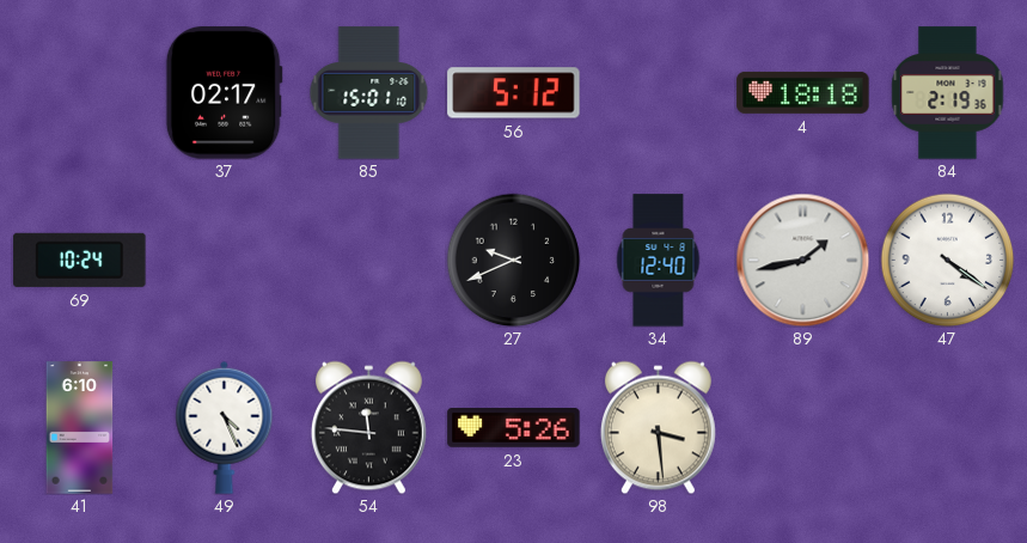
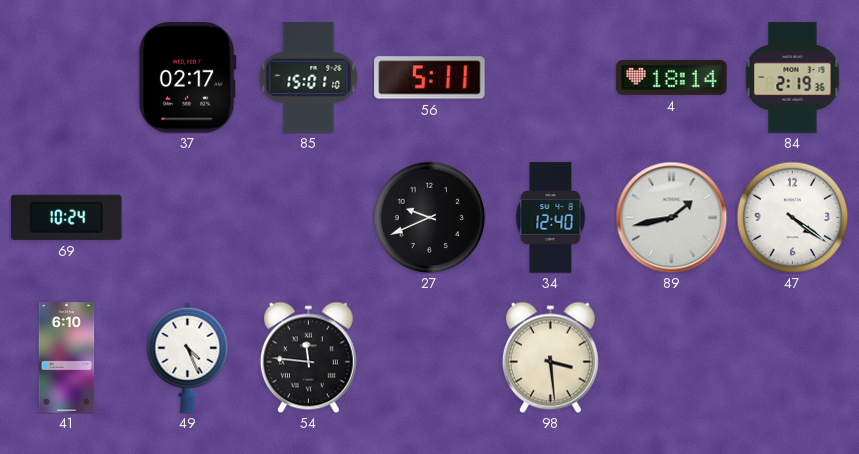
56: 5:12 -> 5:11
4: 18:18 -> 18:14
23: 5:26 -> none
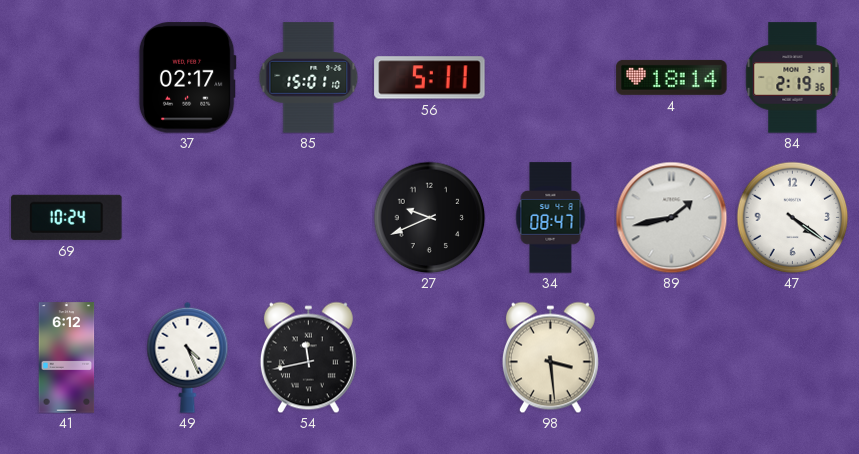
34: 12:40 -> 08:47
41: 6:10 -> 6:12
54: 11:46 -> 11:43
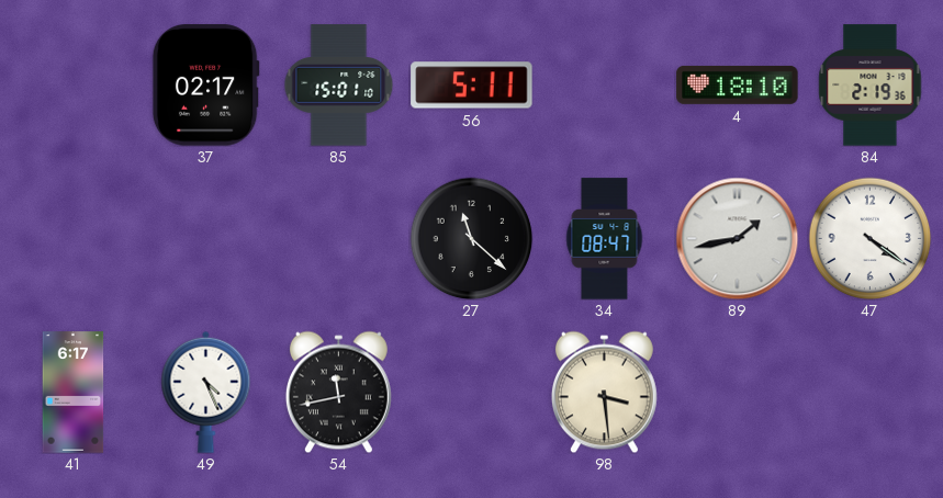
4: 18:14 -> 18:10
69: 10:24 -> none
27: 9:41 -> 11:22
41: 6:12 -> 6:17
